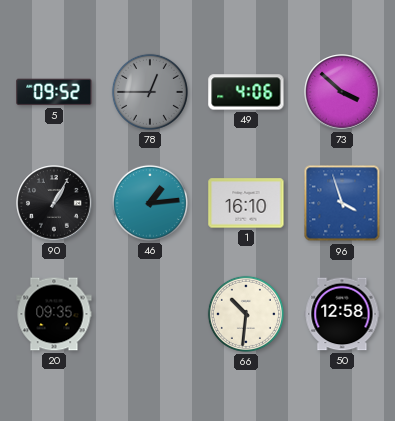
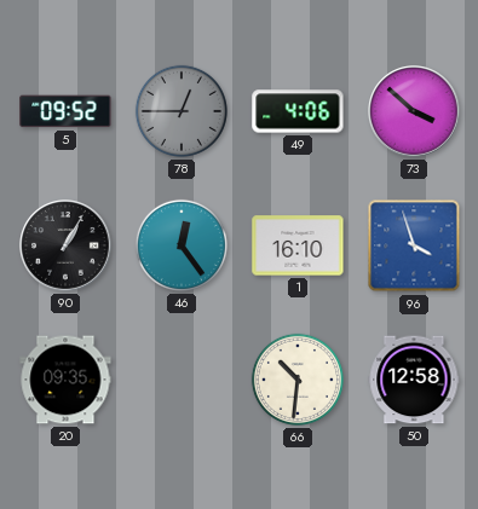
46: 1:14 -> 12:24
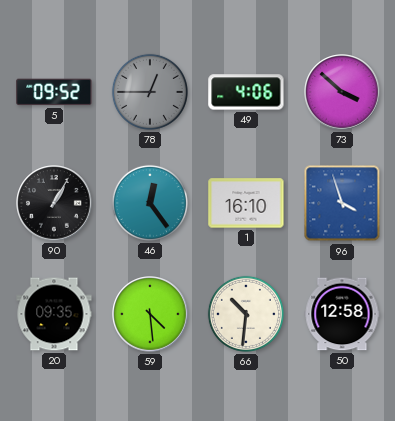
59: none -> 4:29
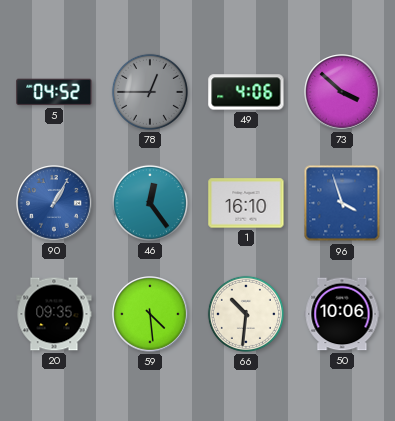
5: 09:52 -> 04:52
90 dial: black -> blue
50: 12:58 -> 10:06
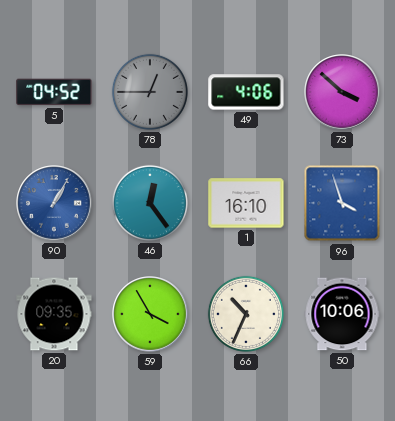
59: 4:29 -> 3:55
66: 10:31 -> 10:34
